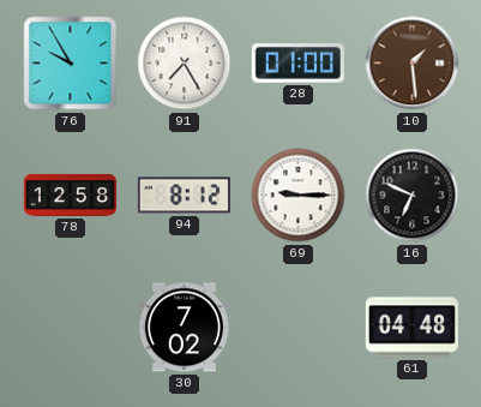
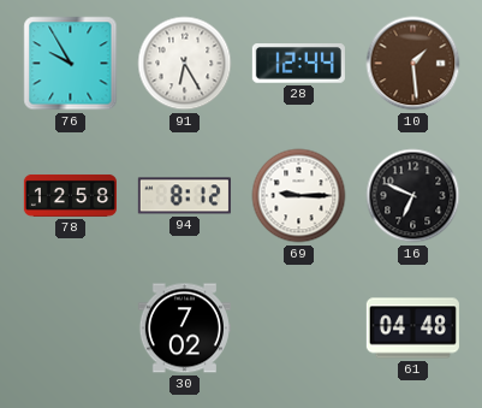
91: 7:25 -> 6:25
28: 01:00 -> 12:44
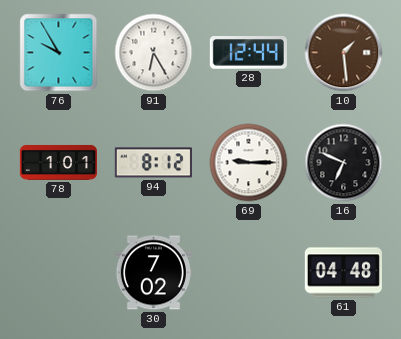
78: 12:58 -> 1:01
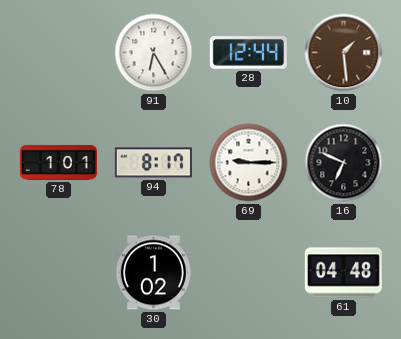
76: 9:55 -> none
94: 8:12 -> 8:17
30: 7:02 -> 1:02
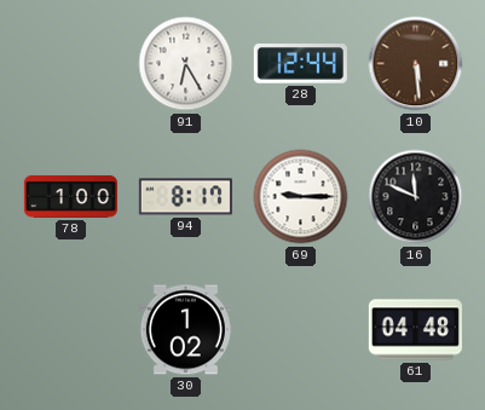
10: 1:29 -> 5:29
78: 1:01 -> 1:00
16: 6:49 -> 11:49
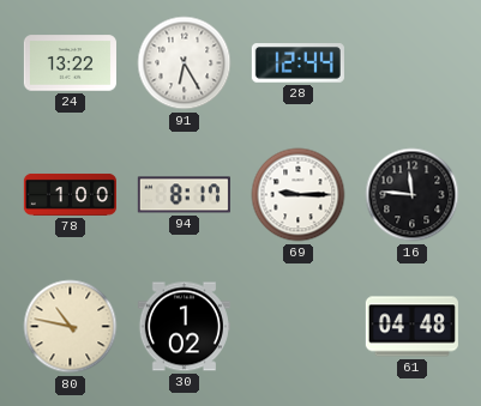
24: none -> 13:22
10: 5:29 -> none
16: 11:49 -> 11:46
80: none -> 10:47
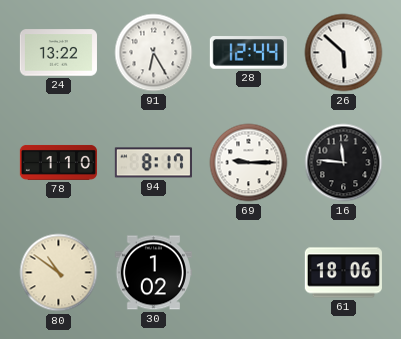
26: none -> 5:52
78: 1:00 -> 1:10
80: 10:47 -> 10:51
61: 04:48 -> 18:06
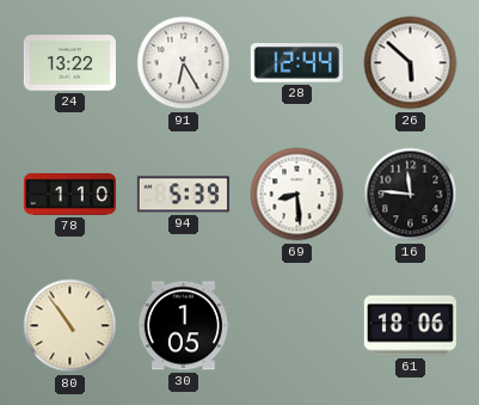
94: 8:17 -> 5:39
69: 9:15 -> 8:29
80: 10:51 -> 10:54
30: 1:02 -> 1:05
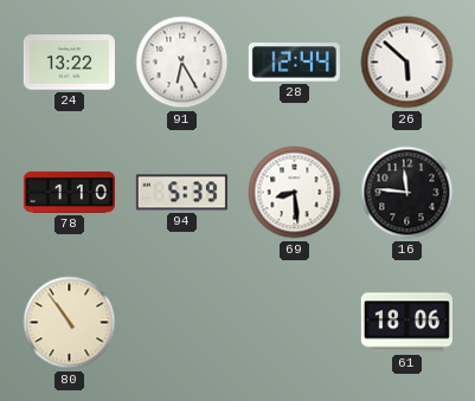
30: 1:05 -> none
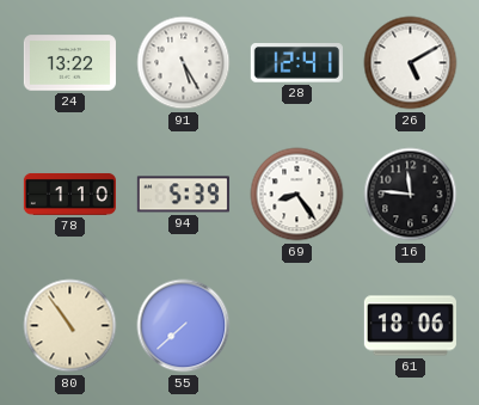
91: 6:25 -> 5:25
28: 12:44 -> 12:41
26: 5:52 -> 5:10
69: 8:29 -> 8:24
55: none -> 7:38
